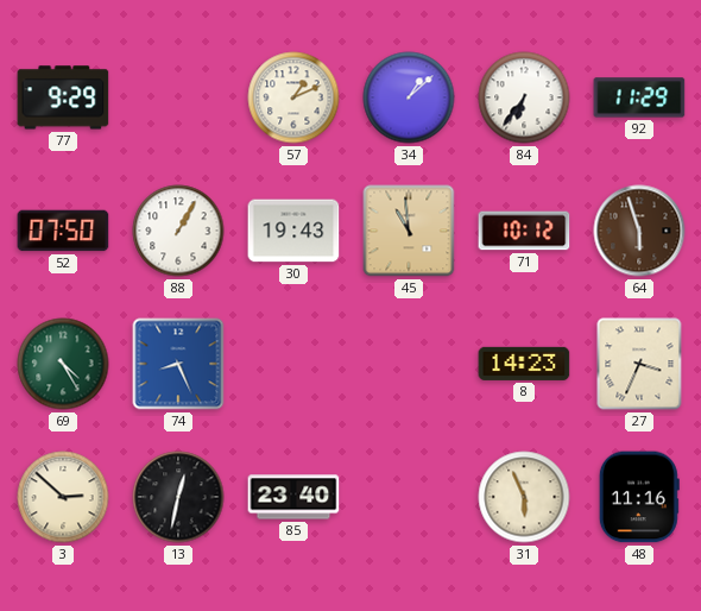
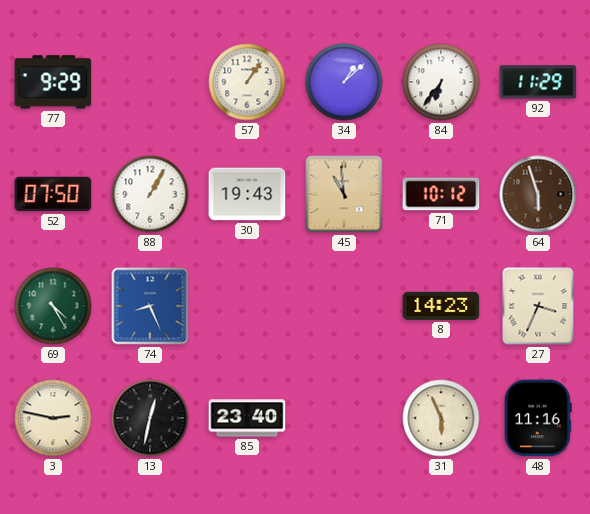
57: 1:11 -> 1:06
3: 2:52 -> 2:47
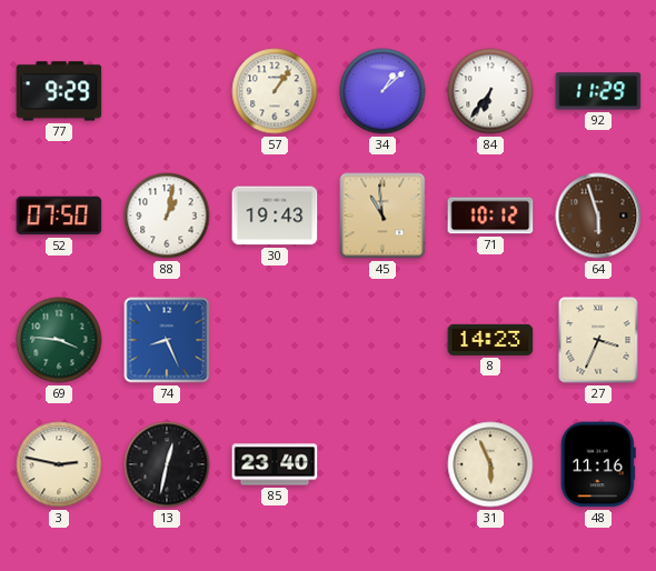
88: 1:05 -> 1:02
69: 4:25 -> 3:46
